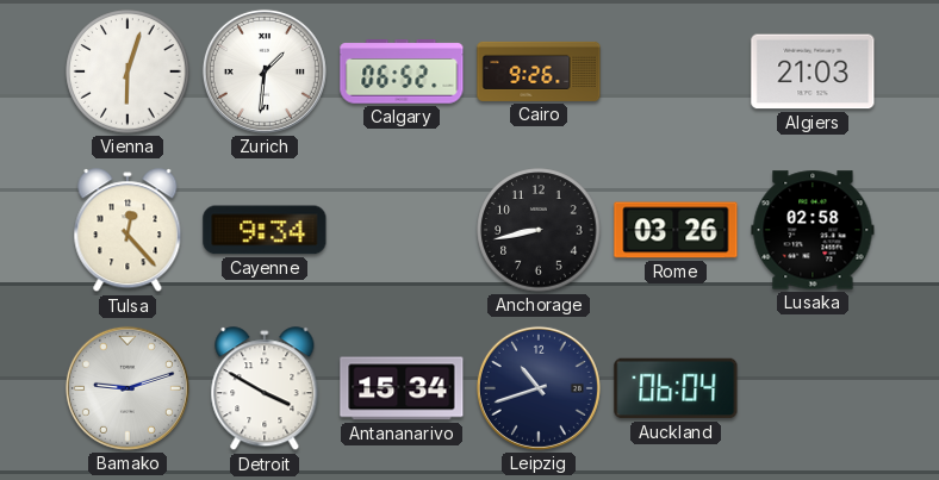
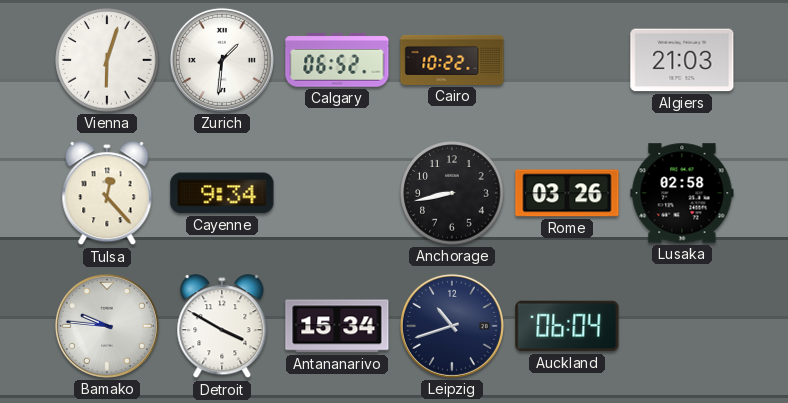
Cairo: 9:26 -> 10:22
Bamako: 9:12 -> 9:46
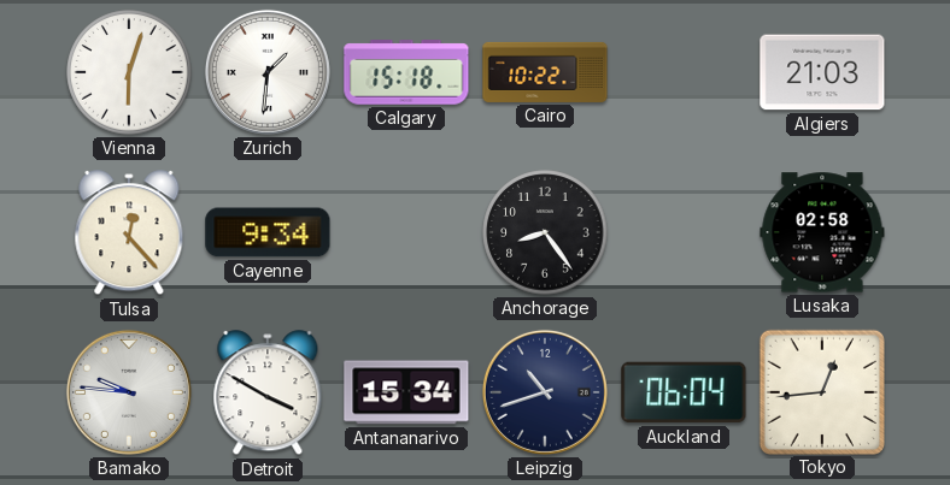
Calgary: 06:52 -> 15:18
Anchorage: 8:43 -> 8:24
Rome: 03:26 -> none
Tokyo: none -> 12:44
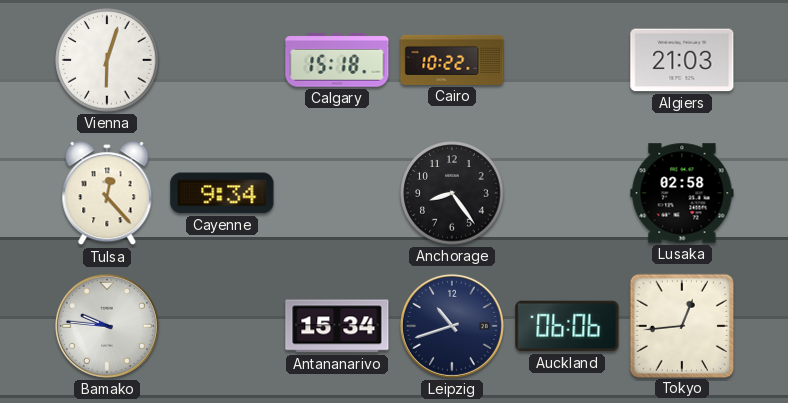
Zurich: 1:31 -> none
Detroit: 3:50 -> none
Auckland: 06:04 -> 06:06
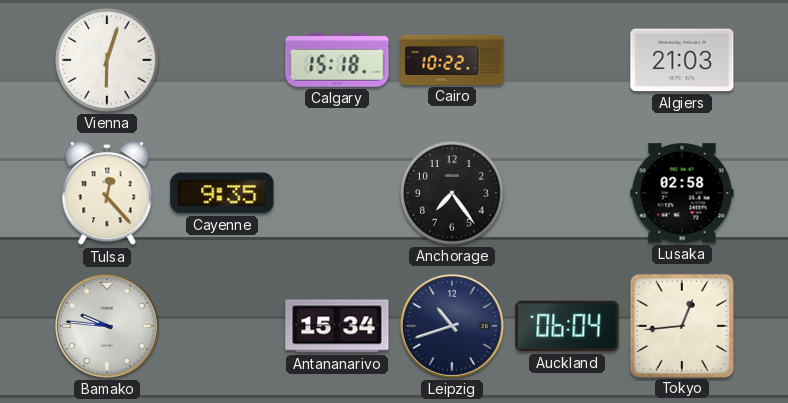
Cayenne: 9:34 -> 9:35
Anchorage: 8:24 -> 7:24
Auckland: 06:06 -> 06:04
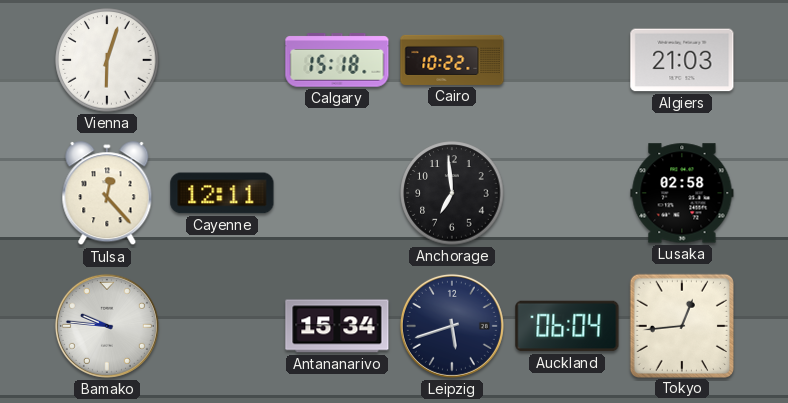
Cayenne: 9:35 -> 12:11
Anchorage: 7:24 -> 6:59
Leipzig: 10:42 -> 5:42
